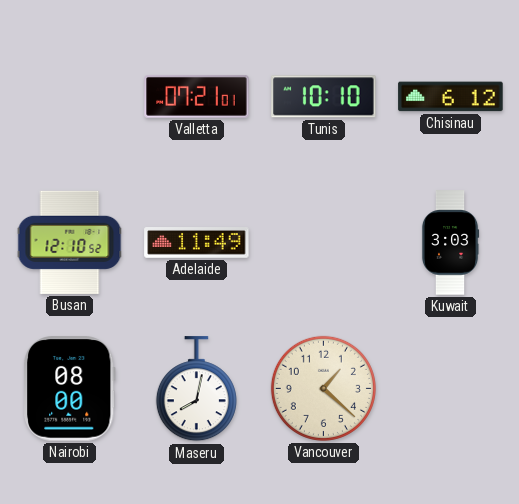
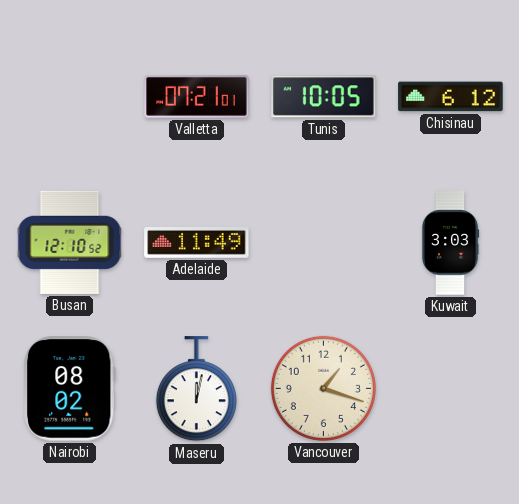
Tunis: 10:10 -> 10:05
Nairobi: 08:00 -> 08:02
Maseru: 8:02 -> 12:02
Vancouver: 1:22 -> 1:18
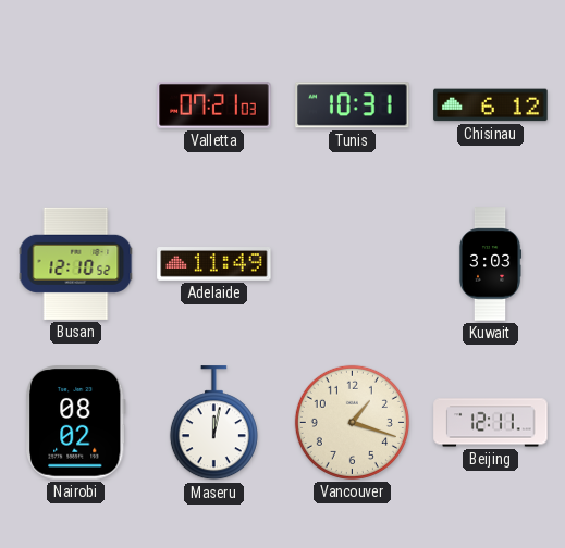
Valletta: 07:21:01 -> 07:21:03
Tunis: 10:05 -> 10:31
Beijing: none -> 12:11
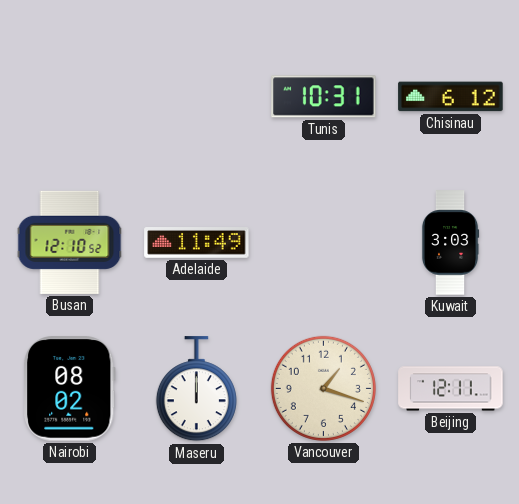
Valletta: 07:21 -> none
Maseru: 12:02 -> 12:00
